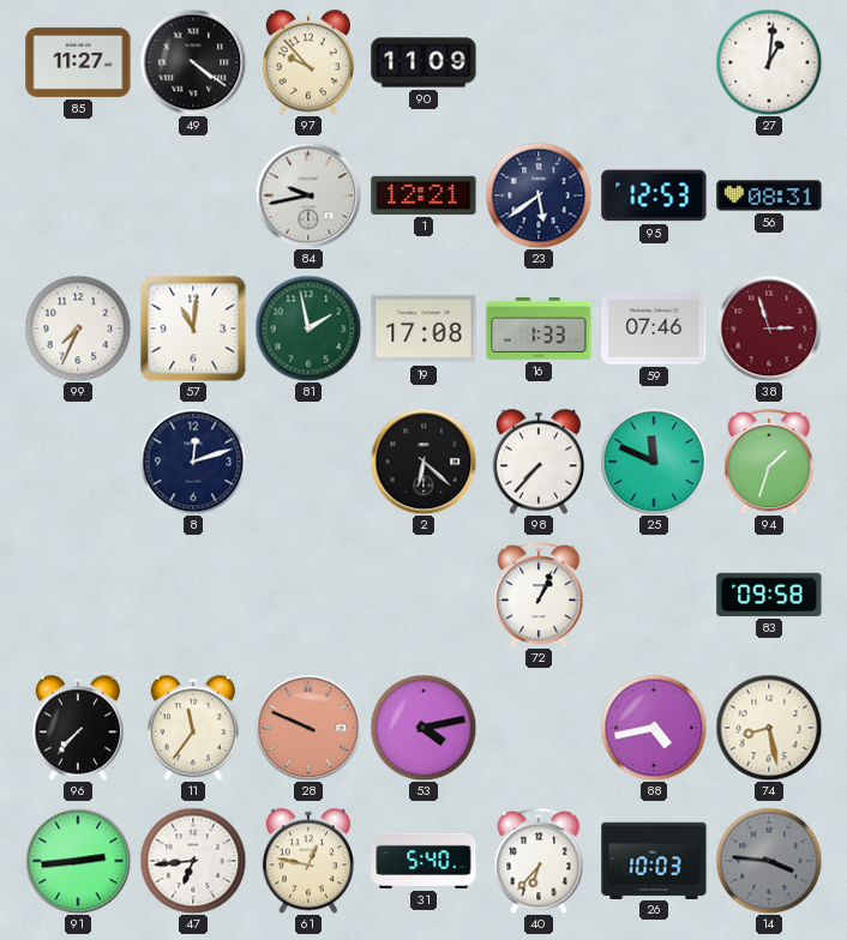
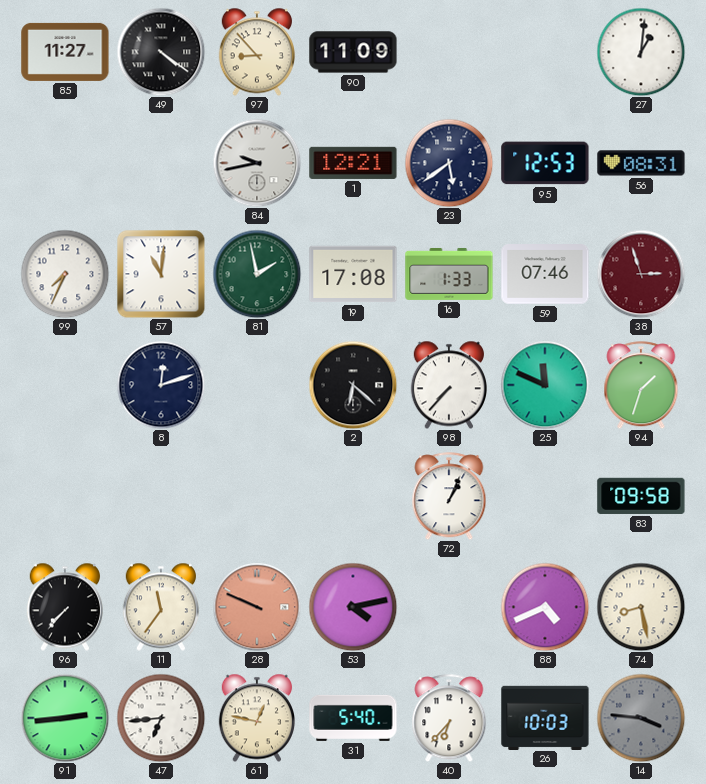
97: 9:53 -> 8:53
88: 4:43 -> 4:41
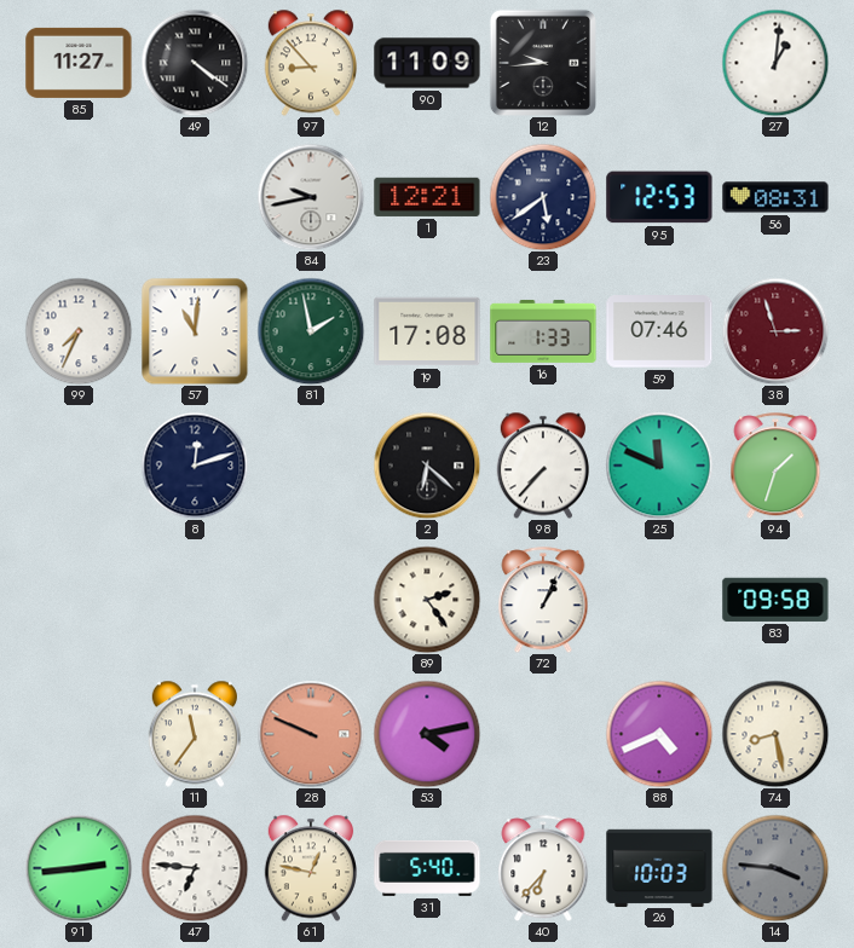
12: none -> 9:44
89: none -> 2:24
96: 7:37 -> none
47: 6:44 -> 6:46
